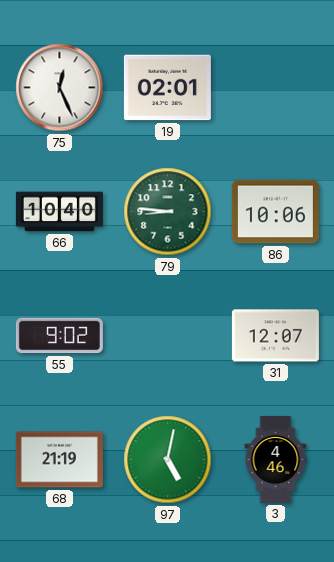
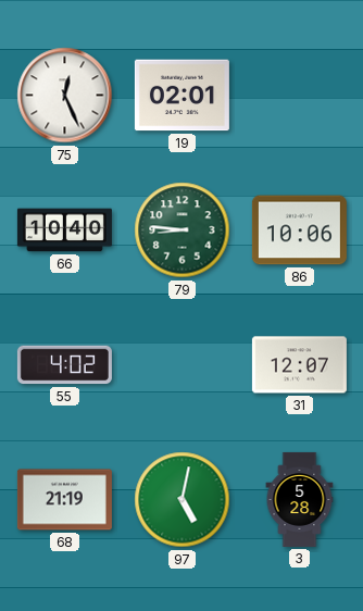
55: 9:02 -> 4:02
3: 4:46 -> 5:28
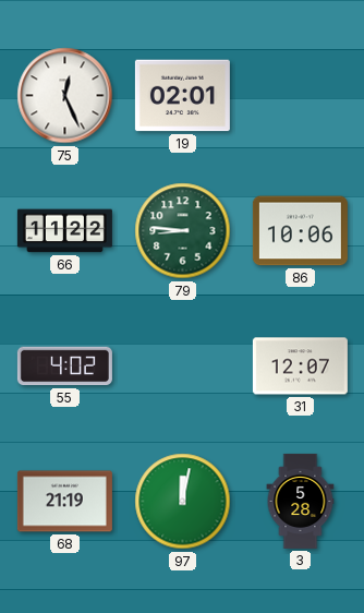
66: 10:40 -> 11:22
97: 5:02 -> 12:02
